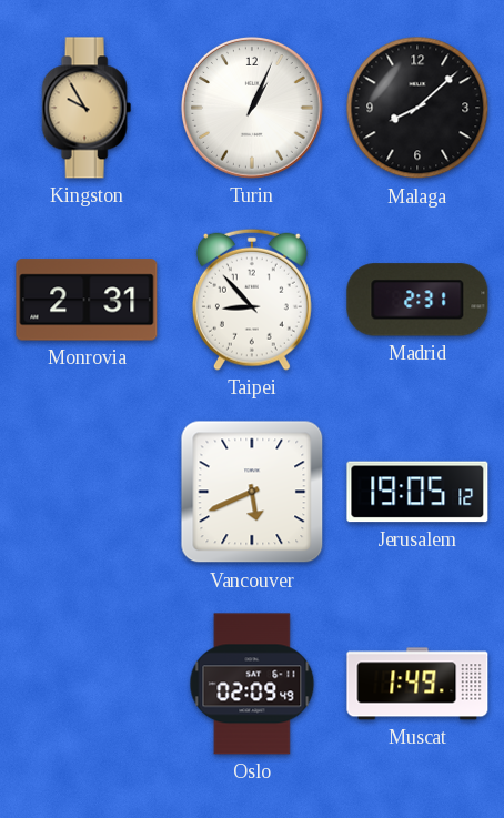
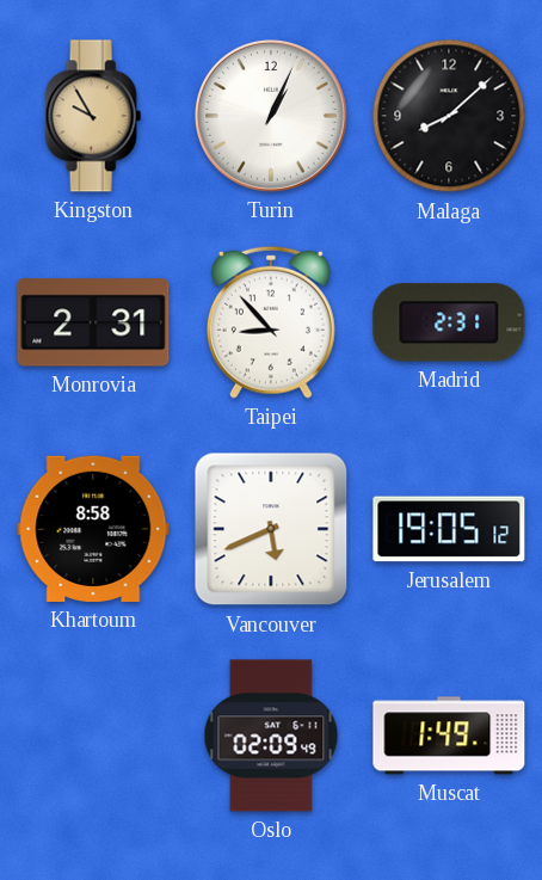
Khartoum: none -> 8:58
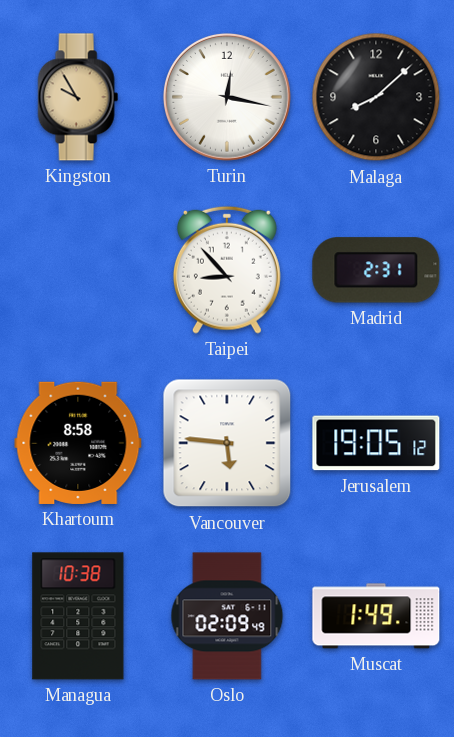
Turin: 1:04 -> 12:17
Monrovia: 2:31 -> none
Vancouver: 5:41 -> 5:46
Managua: none -> 10:38
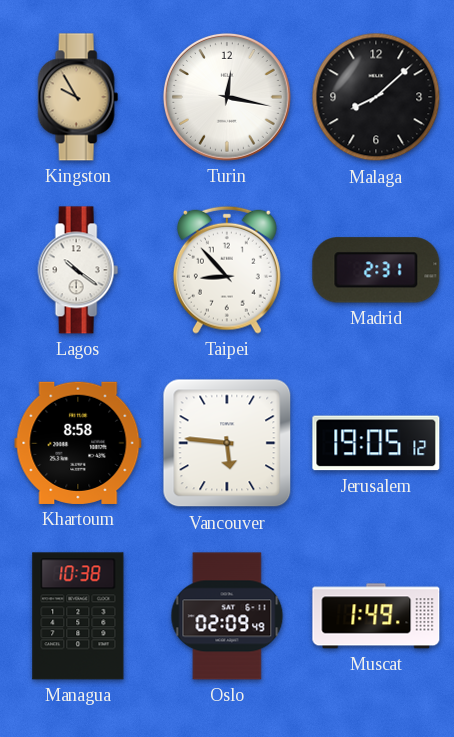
Lagos: none -> 10:21
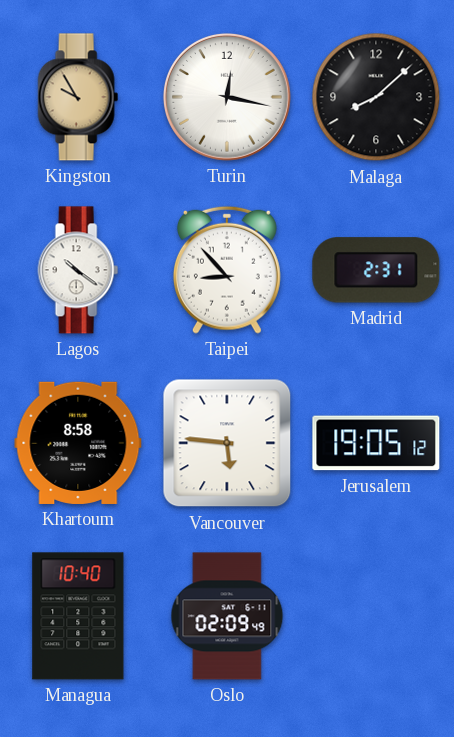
Managua: 10:38 -> 10:40
Muscat: 1:49 -> none
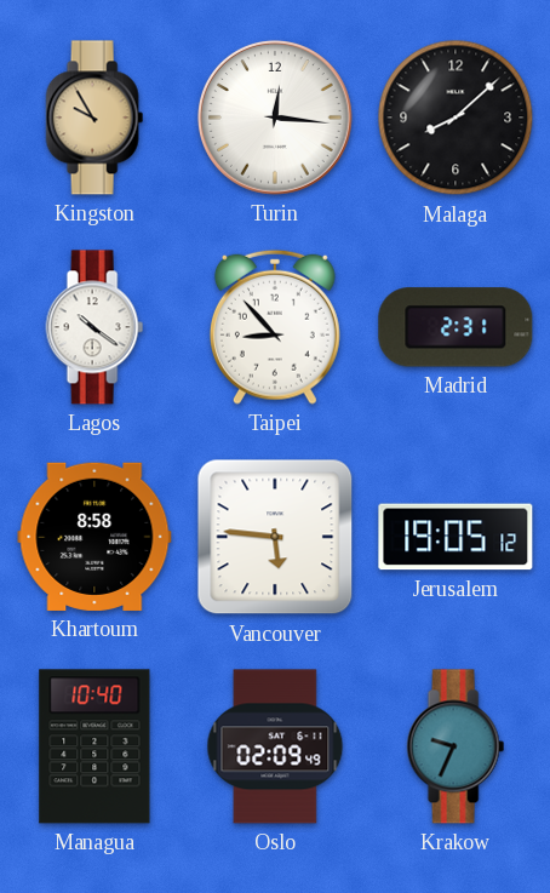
Turin: 12:17 -> 12:16
Krakow: none -> 9:34
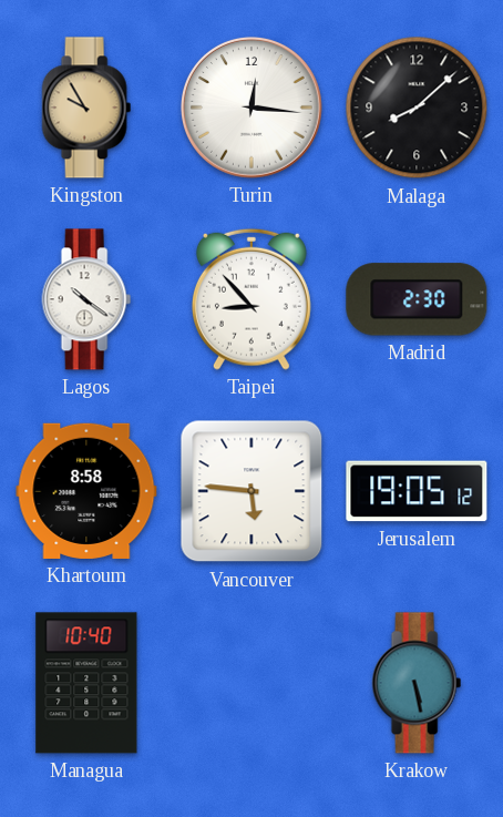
Madrid: 2:31 -> 2:30
Oslo: 02:09 -> none
Krakow: 9:34 -> 5:28
